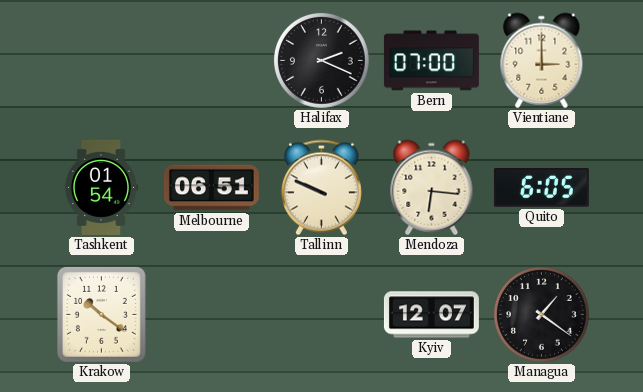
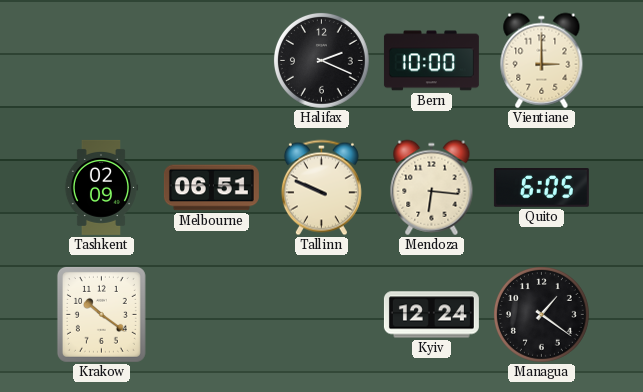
Bern: 07:00 -> 10:00
Tashkent: 01:54 -> 02:09
Kyiv: 12:07 -> 12:24
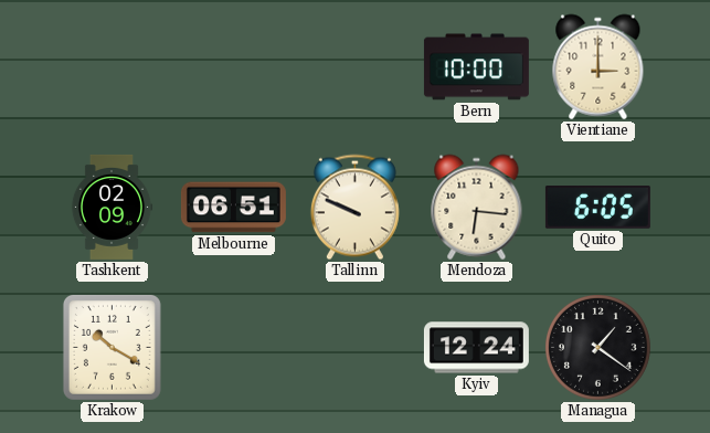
Halifax: 2:19 -> none
Krakow: 10:21 -> 10:20
